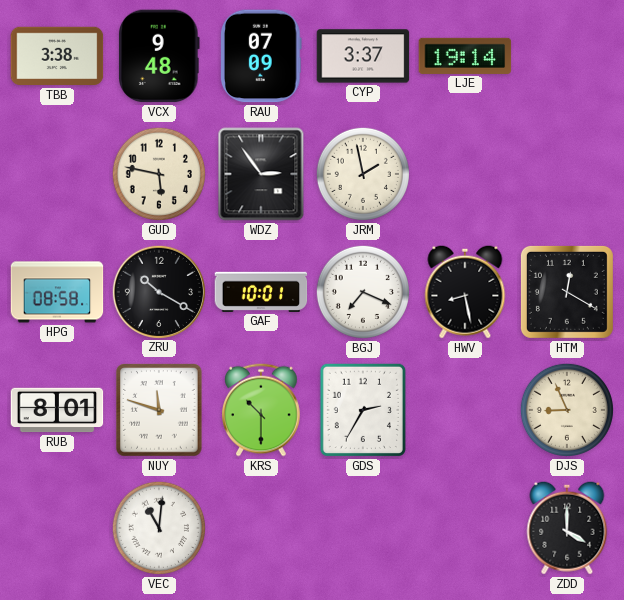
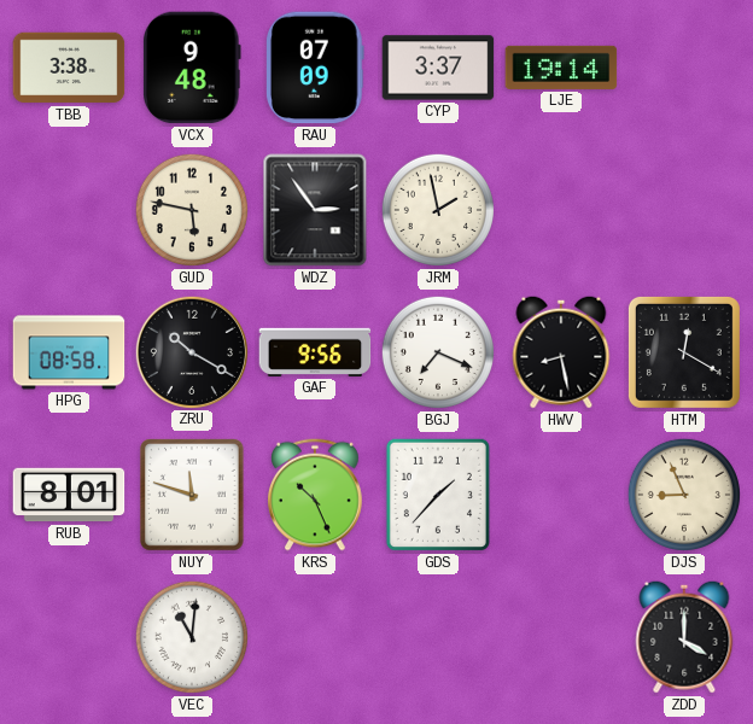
GAF: 10:01 -> 9:56
KRS: 10:30 -> 10:26
GDS: 2:35 -> 1:37
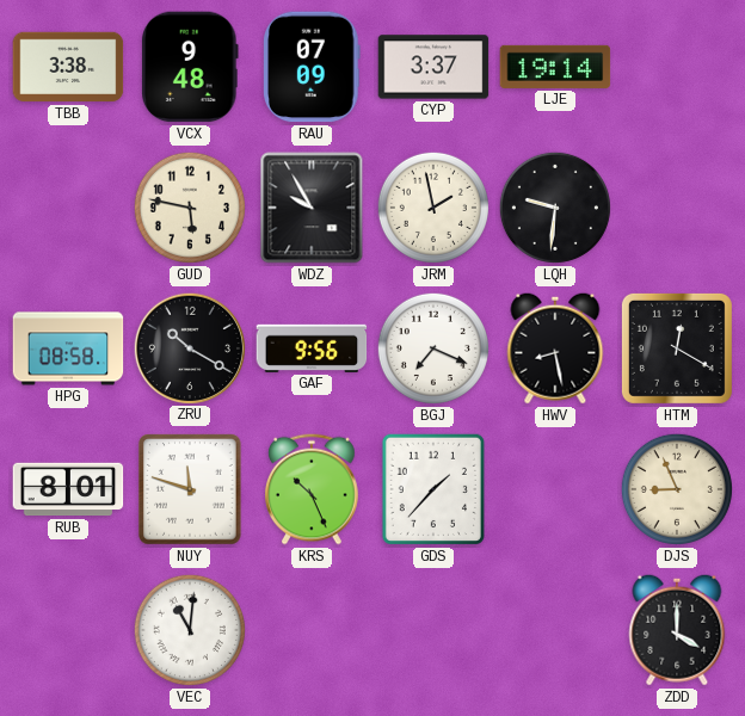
WDZ: 2:54 -> 9:55
LQH: none -> 9:31
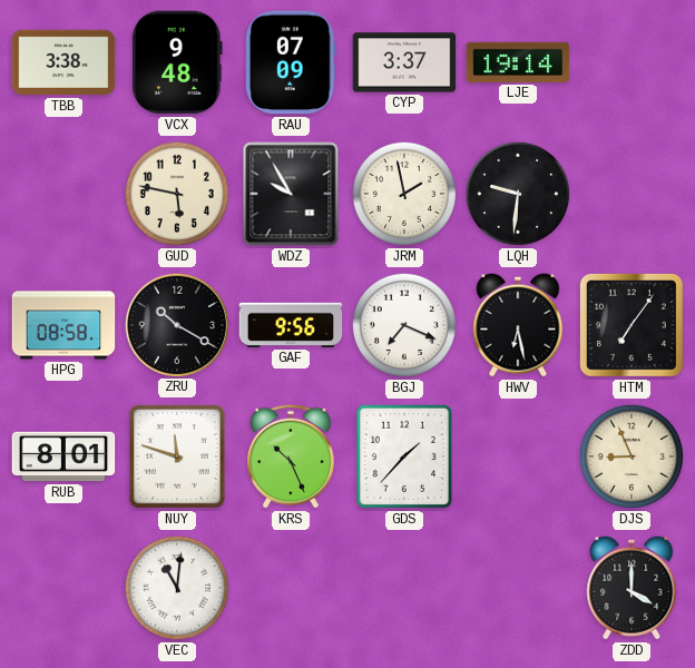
HWV: 8:28 -> 6:28
HTM: 12:20 -> 7:06
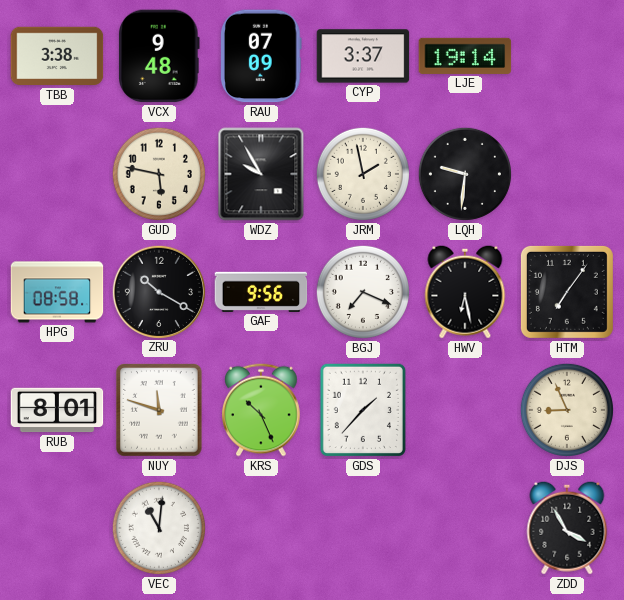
ZDD: 4:00 -> 3:55
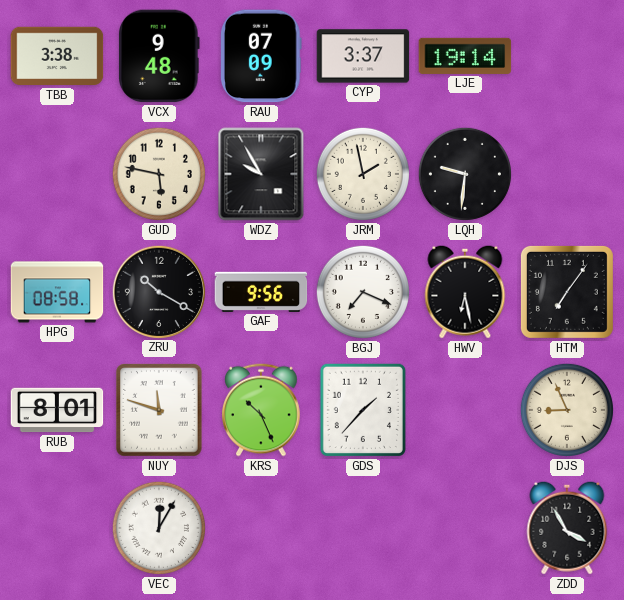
VEC: 11:01 -> 12:05
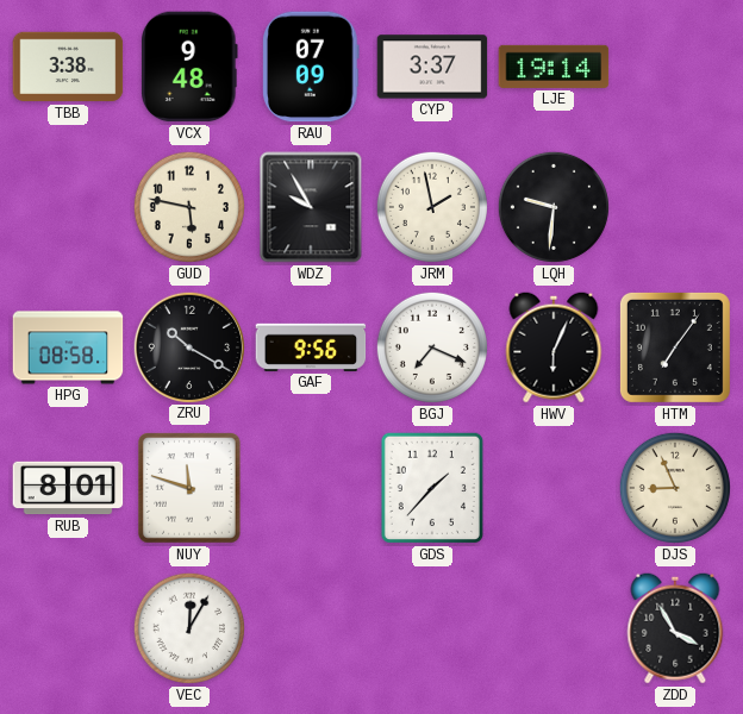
HWV: 6:28 -> 6:04
KRS: 10:26 -> none
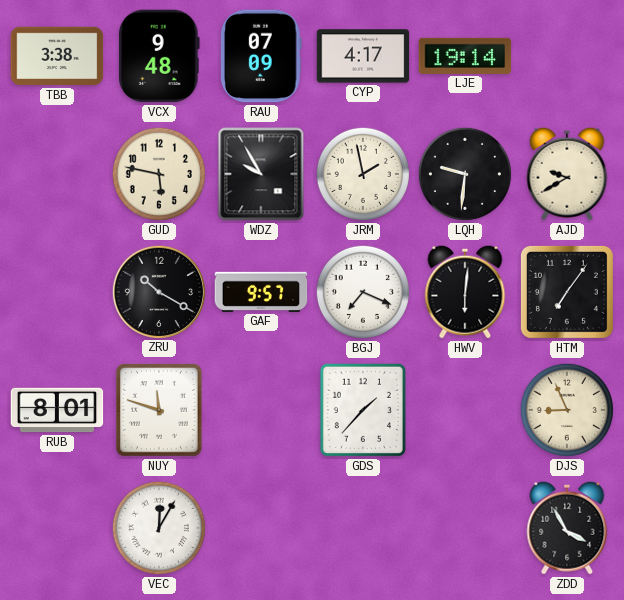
CYP: 3:37 -> 4:17
AJD: none -> 9:40
HPG: 08:58 -> none
GAF: 9:56 -> 9:57
HWV: 6:04 -> 6:01
